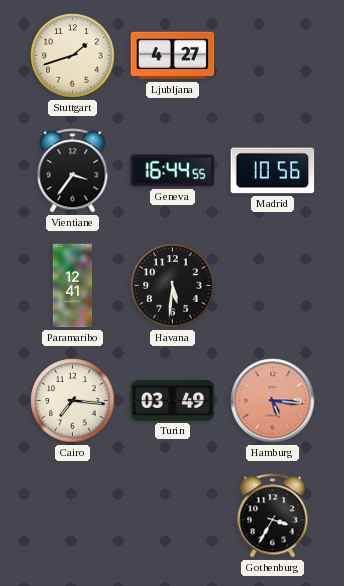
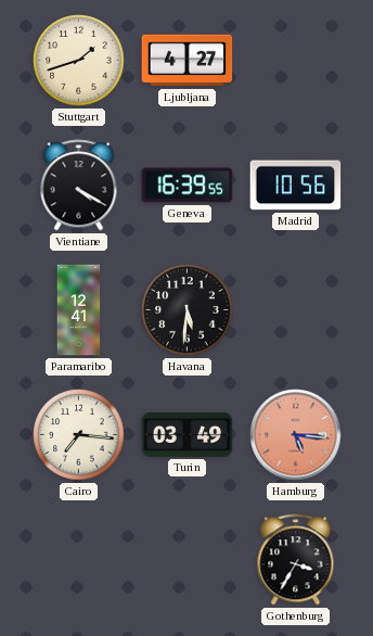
Vientiane: 3:36 -> 4:20
Geneva: 16:44 -> 16:39
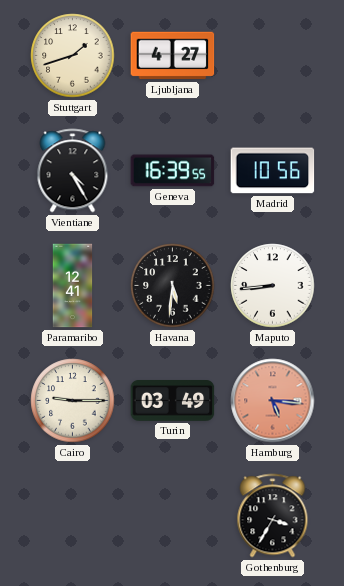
Vientiane: 4:20 -> 4:25
Maputo: none -> 8:44
Cairo: 7:16 -> 9:15
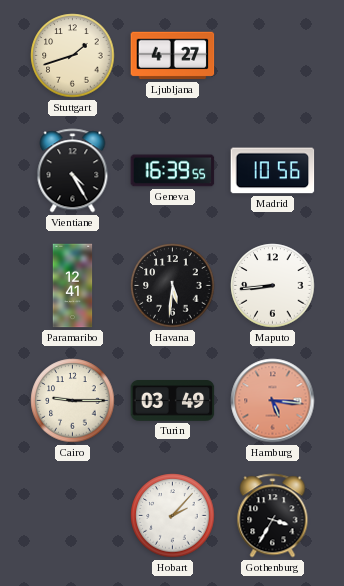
Hobart: none -> 2:07
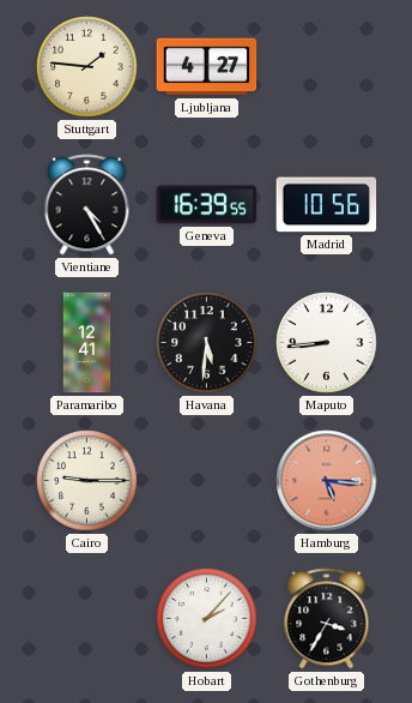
Stuttgart: 1:42 -> 1:46
Turin: 03:49 -> none
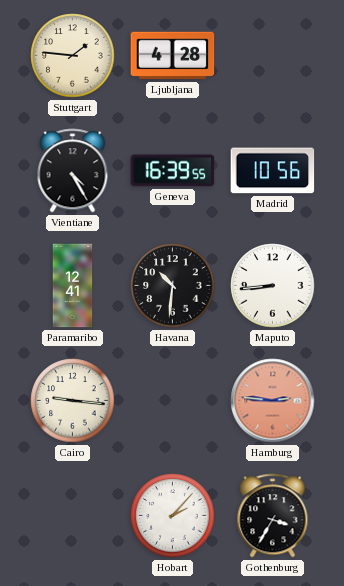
Ljubljana: 4:27 -> 4:28
Havana: 5:31 -> 10:31
Cairo: 9:15 -> 9:16
Hamburg: 5:16 -> 2:46
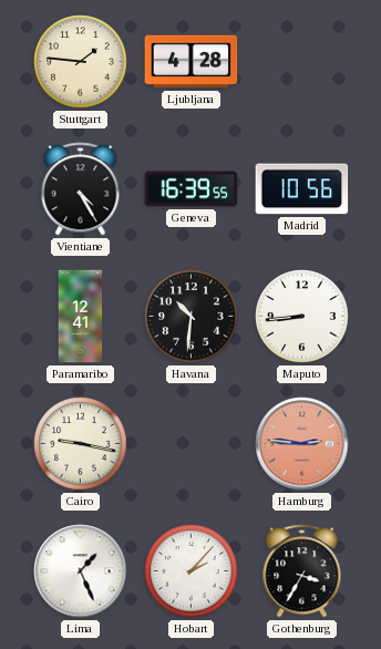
Cairo: 9:16 -> 9:17
Lima: none -> 1:26
